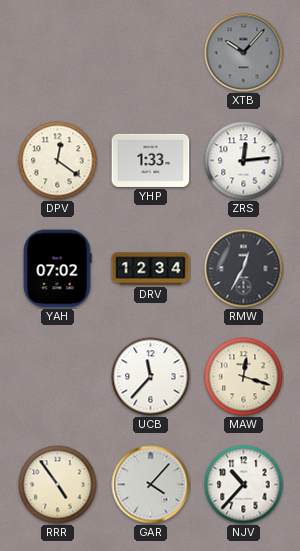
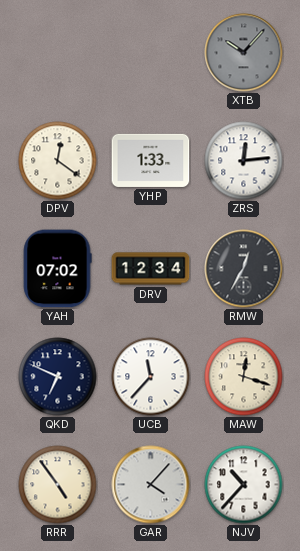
QKD: none -> 6:49
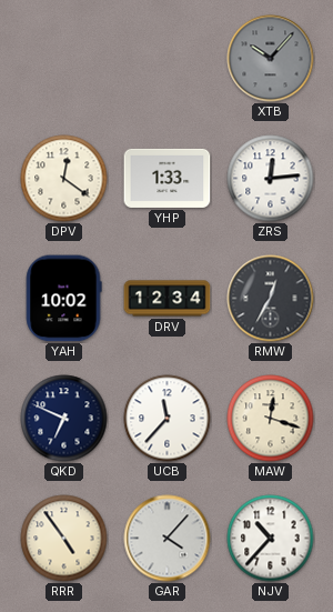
YAH: 07:02 -> 10:02
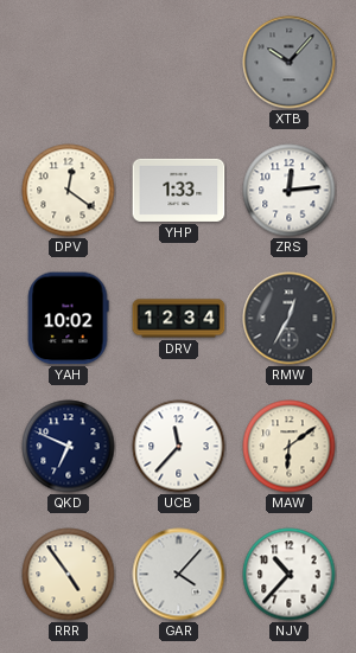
MAW: 12:18 -> 6:09
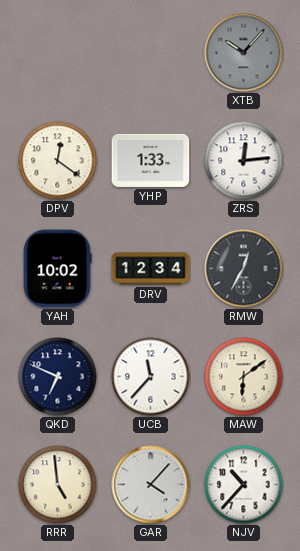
RRR: 4:54 -> 4:59
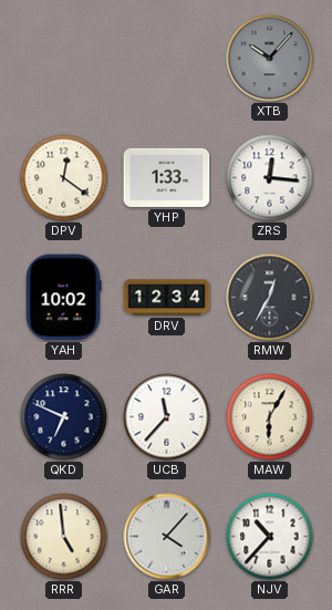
ZRS: 12:14 -> 12:16
MAW: 6:09 -> 6:05
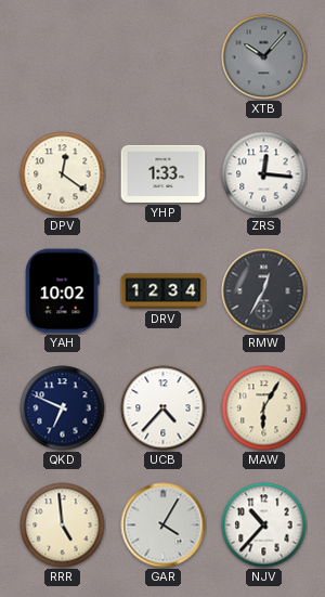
UCB: 11:37 -> 4:37
GAR: 4:07 -> 4:05
